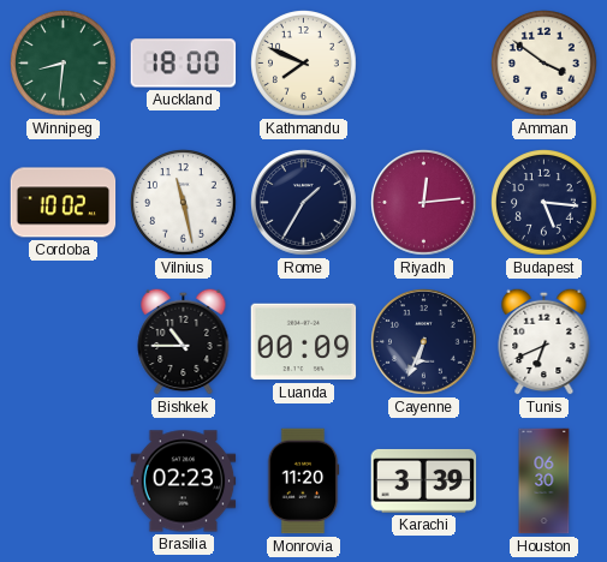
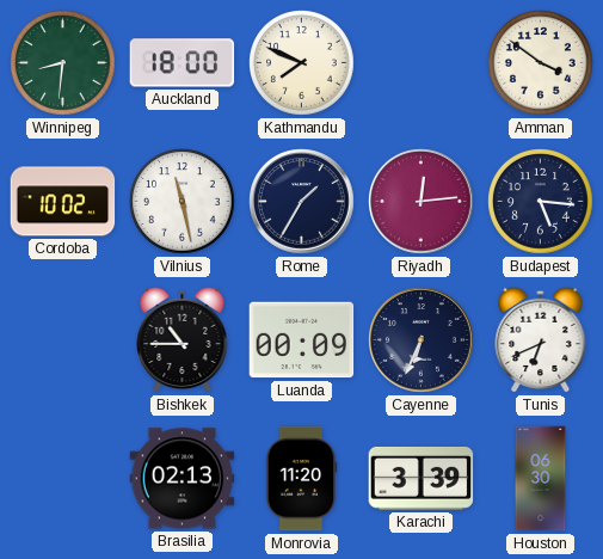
Brasilia: 02:23 -> 02:13
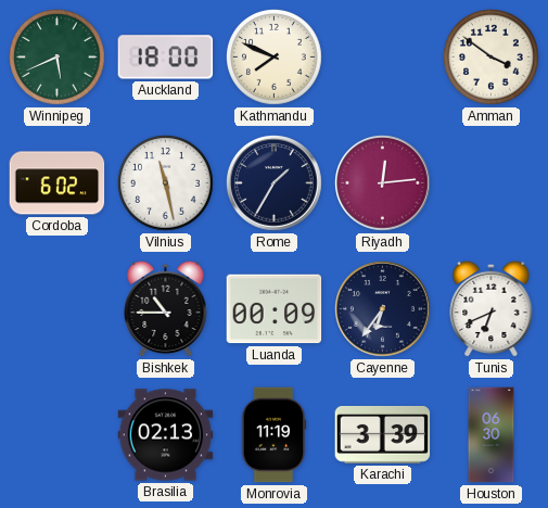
Winnipeg: 8:31 -> 5:41
Cordoba: 10:02 -> 6:02
Budapest: 5:16 -> none
Cayenne: 6:34 -> 6:36
Monrovia: 11:20 -> 11:19
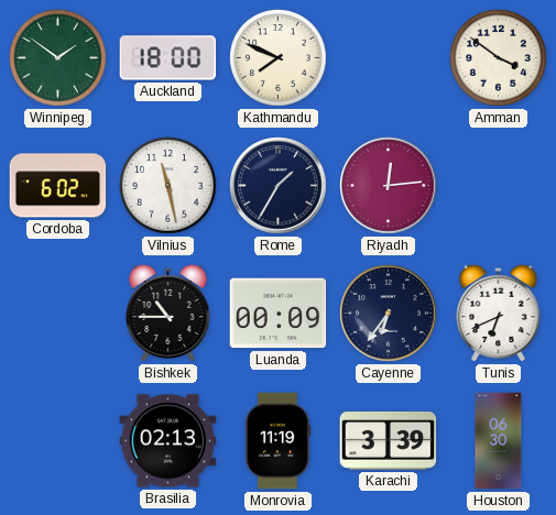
Winnipeg: 5:41 -> 1:51
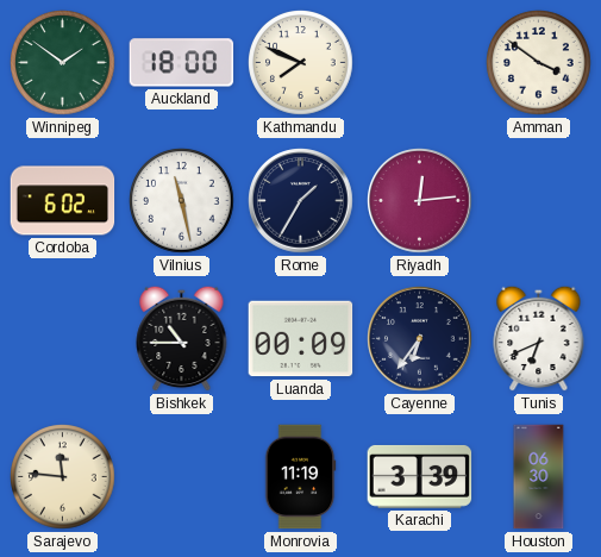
Sarajevo: none -> 11:46
Brasilia: 02:13 -> none
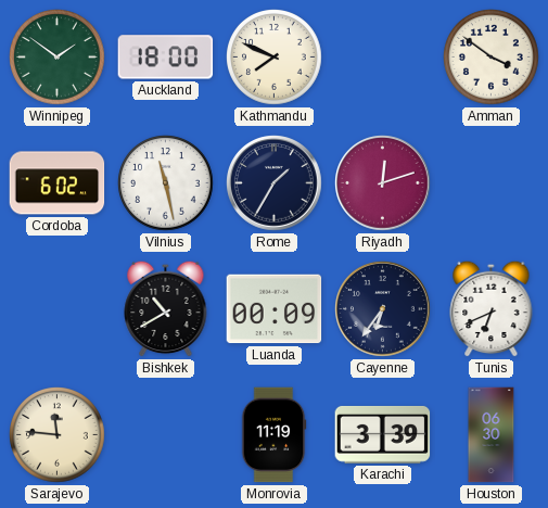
Riyadh: 12:14 -> 12:12
Bishkek: 10:45 -> 10:40
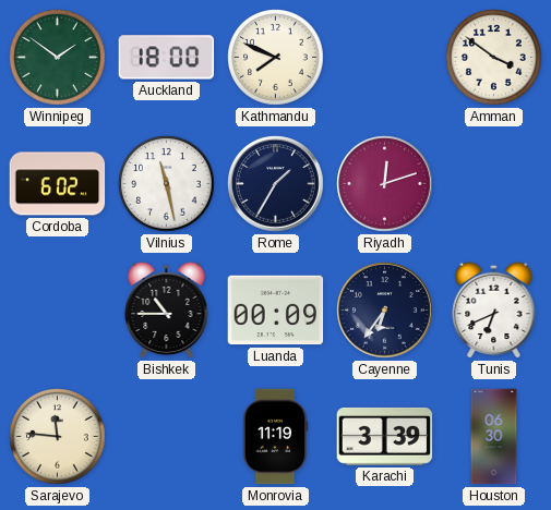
Bishkek: 10:40 -> 10:45
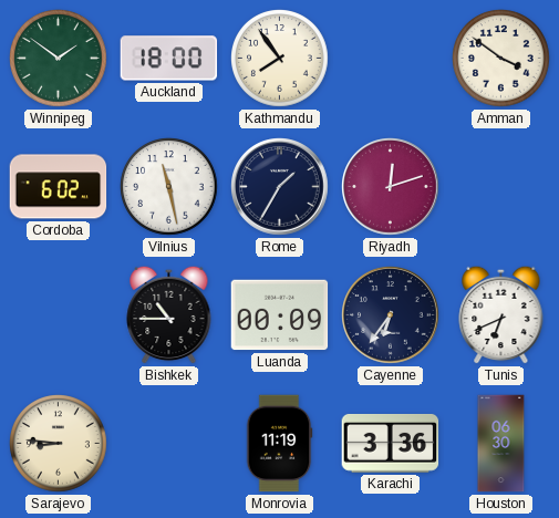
Kathmandu: 7:49 -> 7:54
Sarajevo: 11:46 -> 8:46
Karachi: 3:39 -> 3:36
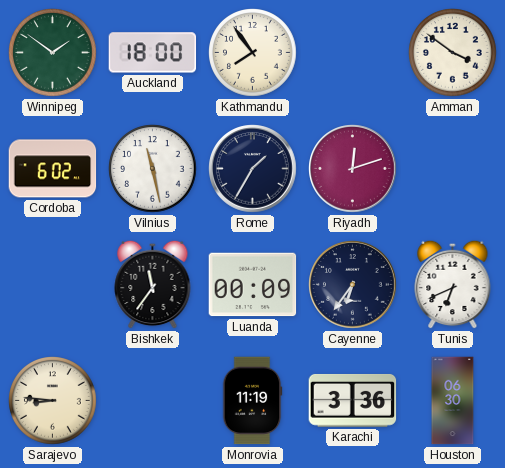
Bishkek: 10:45 -> 11:36
